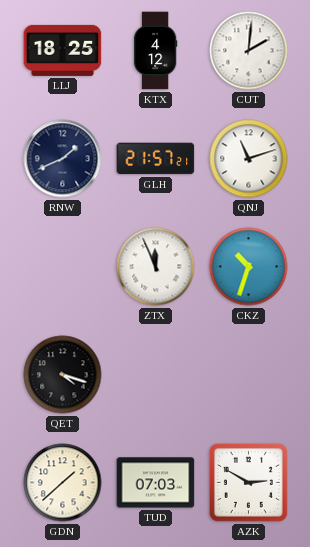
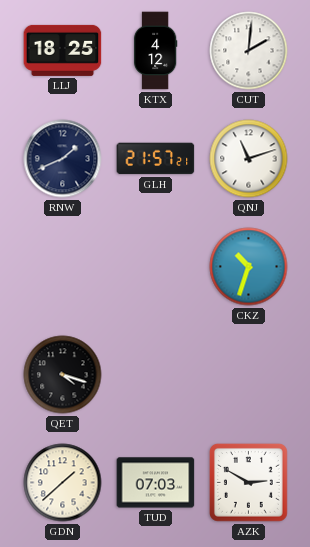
ZTX: 11:56 -> none
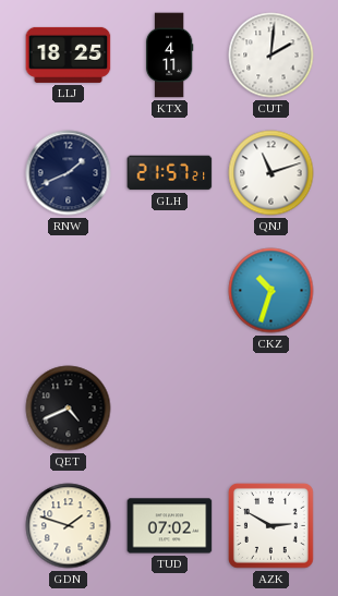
KTX: 4:12 -> 4:11
QET: 4:18 -> 4:41
GDN: 1:38 -> 1:48
TUD: 07:03 -> 07:02
